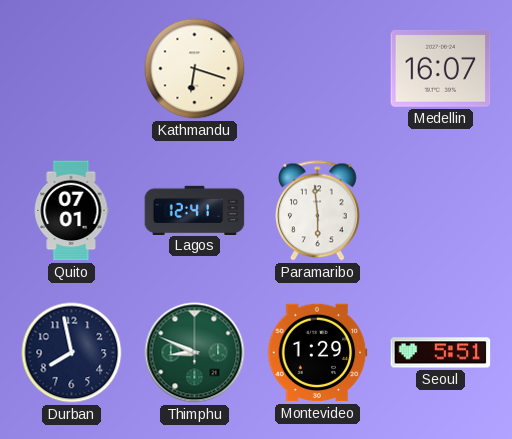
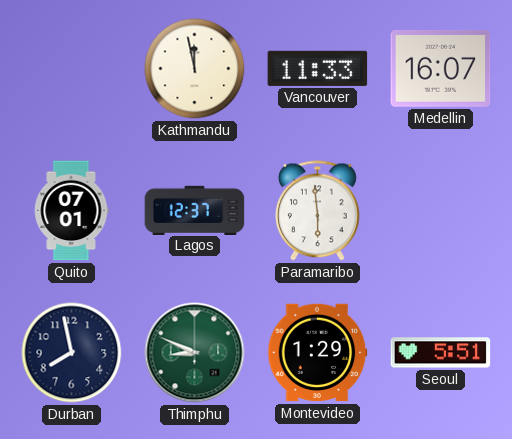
Kathmandu: 6:18 -> 11:58
Vancouver: none -> 11:33
Lagos: 12:41 -> 12:37
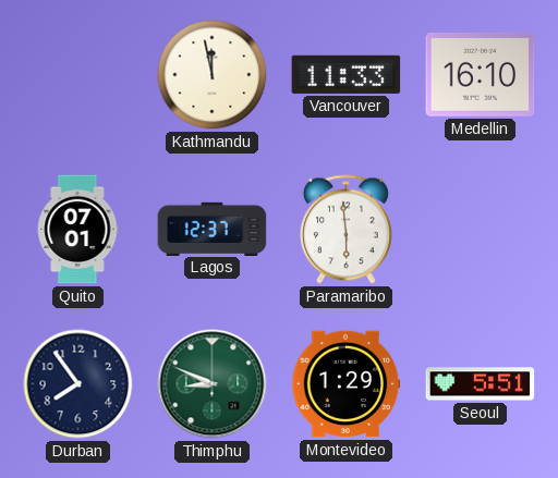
Medellin: 16:07 -> 16:10
Durban: 7:58 -> 7:54
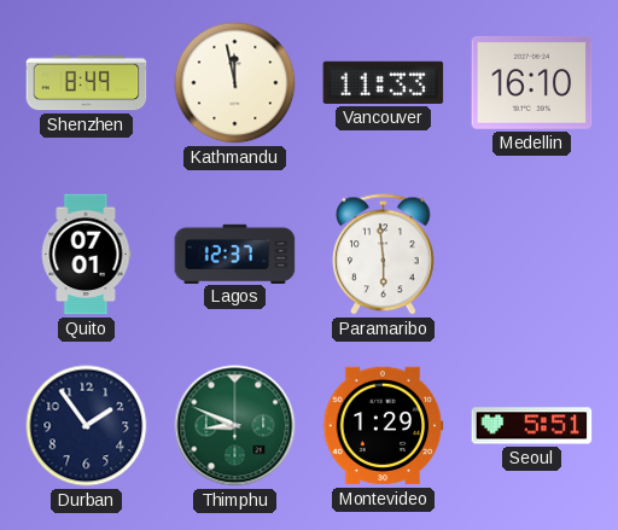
Shenzhen: none -> 8:49
Durban: 7:54 -> 1:54
